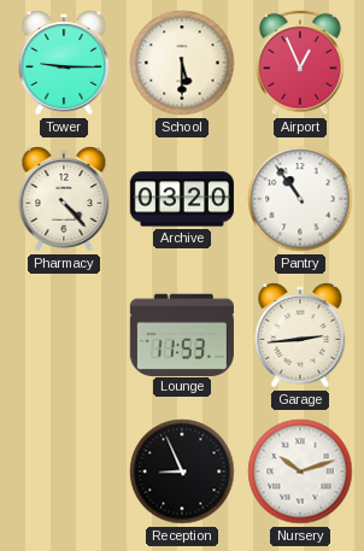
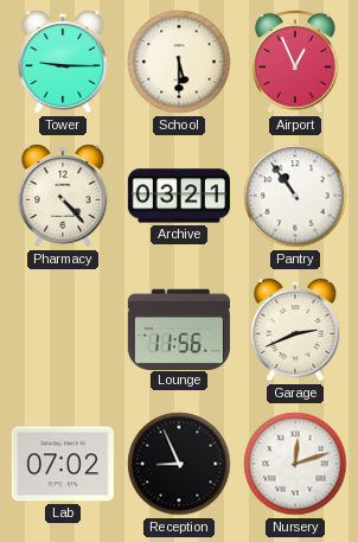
Archive: 03:20 -> 03:21
Lounge: 11:53 -> 11:56
Garage: 2:44 -> 2:41
Lab: none -> 07:02
Nursery: 10:12 -> 12:12
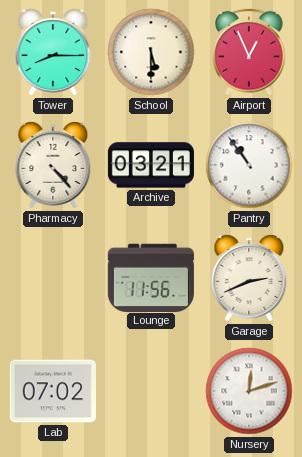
Tower: 9:15 -> 8:15
Reception: 8:56 -> none
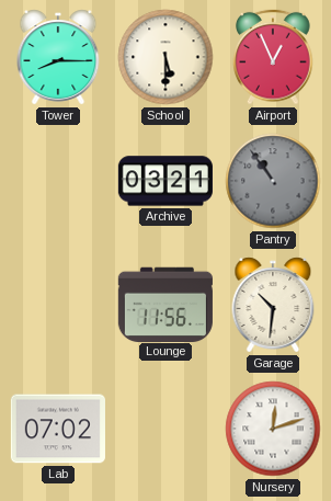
Pharmacy: 4:23 -> none
Pantry dial: white -> grey
Garage: 2:41 -> 10:31
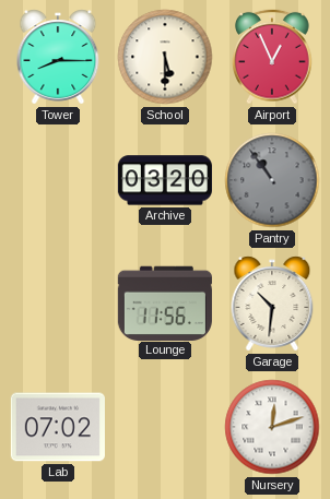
Archive: 03:21 -> 03:20
